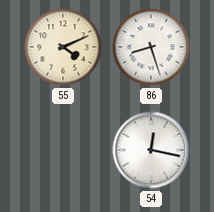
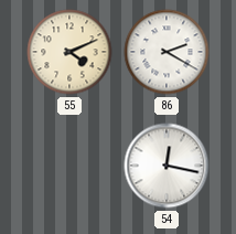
86: 8:27 -> 2:20
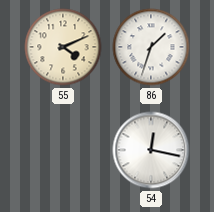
86: 2:20 -> 1:33
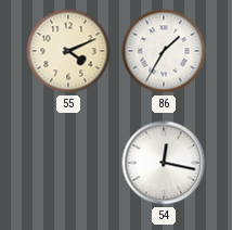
86: 1:33 -> 1:35
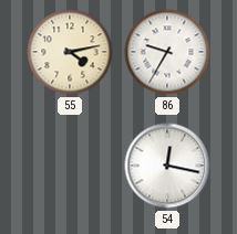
55: 4:11 -> 4:13
86: 1:35 -> 9:35
